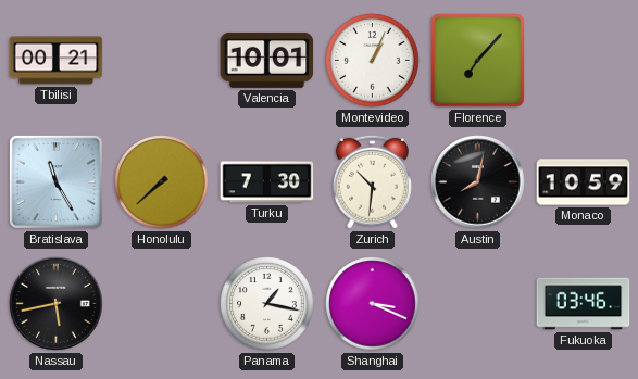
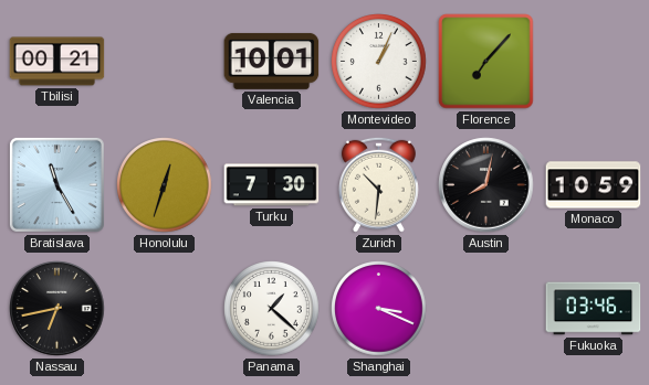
Honolulu: 7:38 -> 12:33
Nassau: 5:43 -> 6:43
Panama: 1:17 -> 1:22
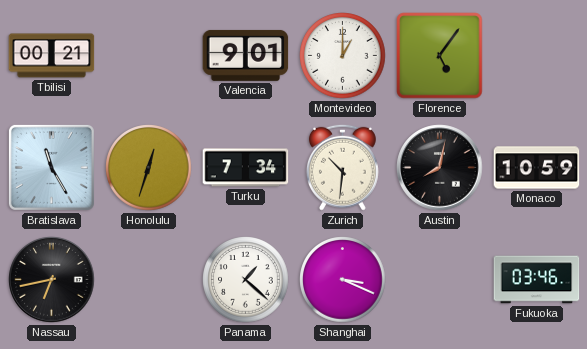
Valencia: 10:01 -> 9:01
Montevideo: 1:04 -> 1:00
Florence: 7:07 -> 5:06
Turku: 7:30 -> 7:34
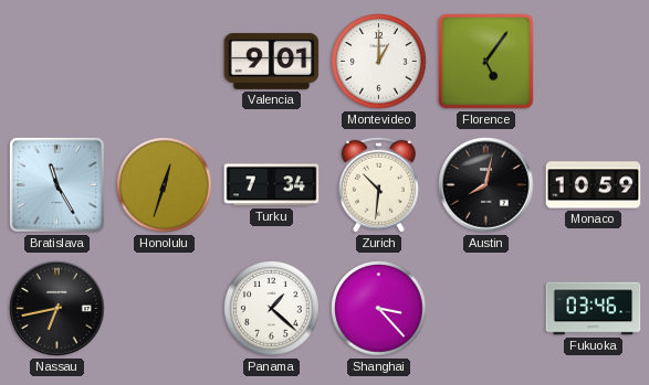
Tbilisi: 00:21 -> none
Shanghai: 3:19 -> 3:23
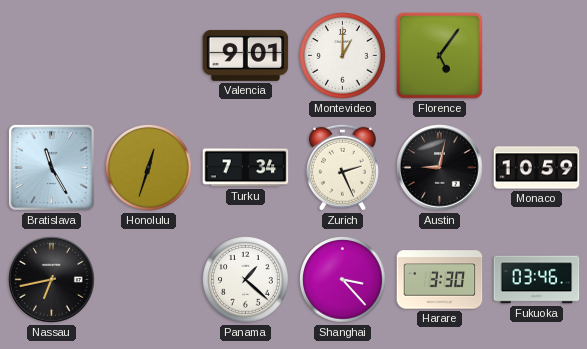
Zurich: 10:31 -> 2:26
Austin: 8:02 -> 9:02
Harare: none -> 3:30
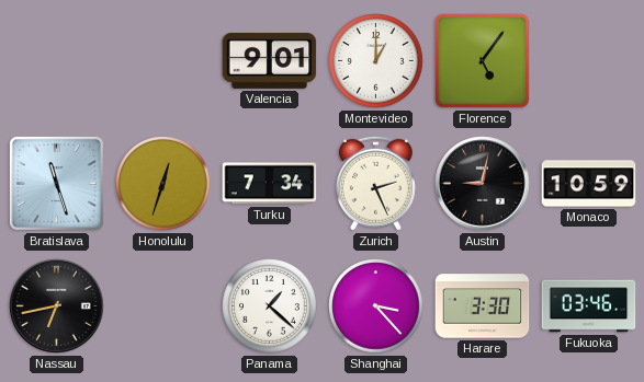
Bratislava: 11:25 -> 11:27
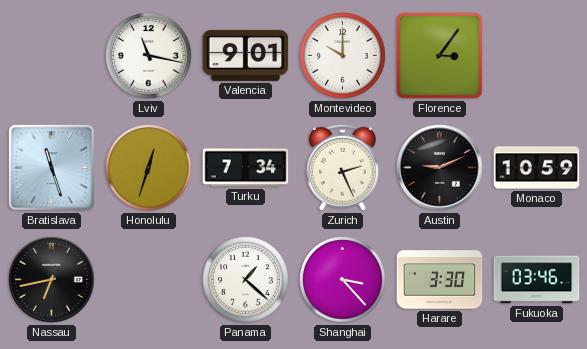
Lviv: none -> 11:17
Montevideo: 1:00 -> 10:00
Florence: 5:06 -> 3:06
Austin: 9:02 -> 9:11
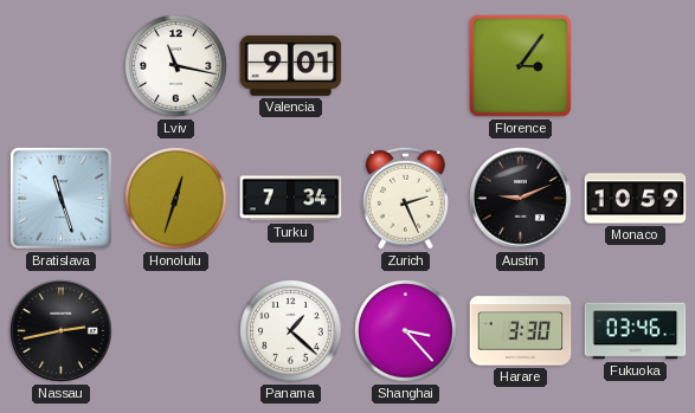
Montevideo: 10:00 -> none
Nassau: 6:43 -> 2:43
